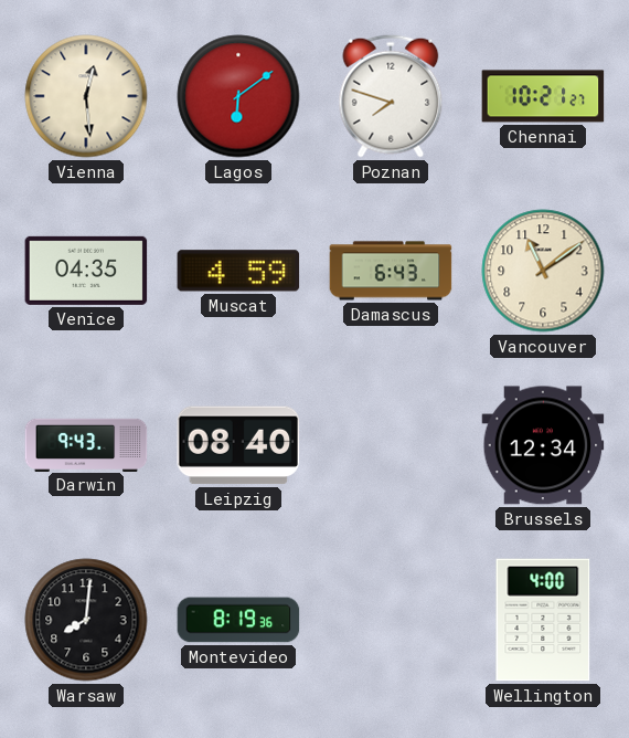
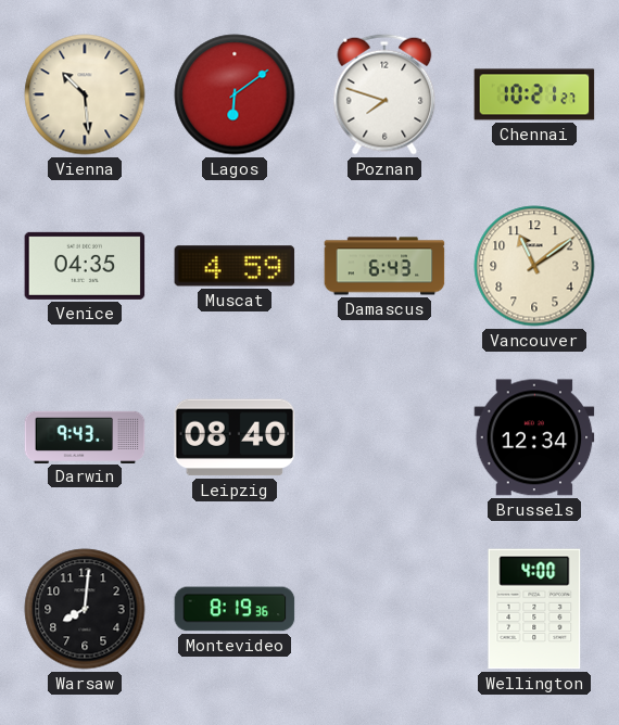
Vienna: 12:29 -> 10:29
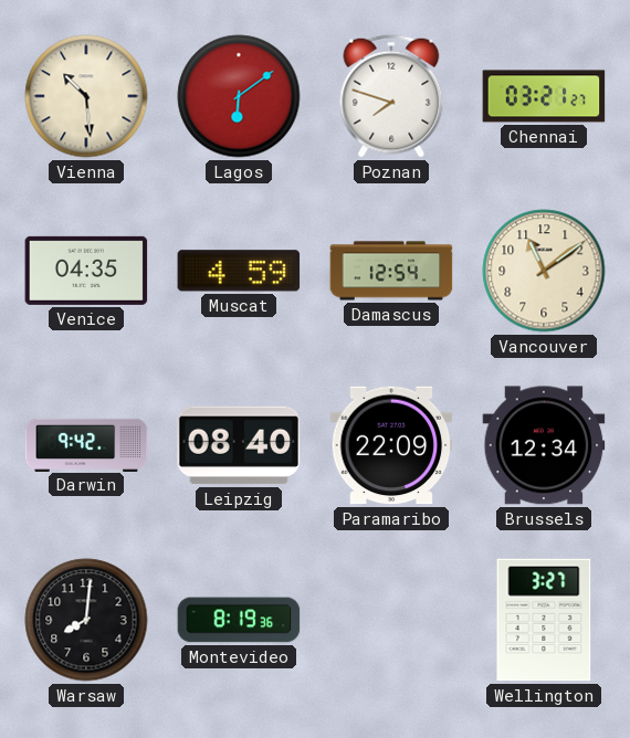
Chennai: 10:21 -> 03:21
Damascus: 6:43 -> 12:54
Darwin: 9:43 -> 9:42
Paramaribo: none -> 22:09
Wellington: 4:00 -> 3:27
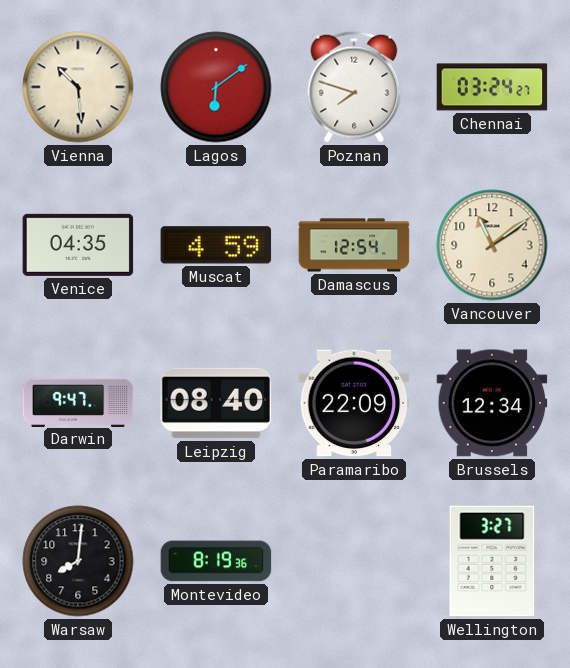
Chennai: 03:21 -> 03:24
Darwin: 9:42 -> 9:47
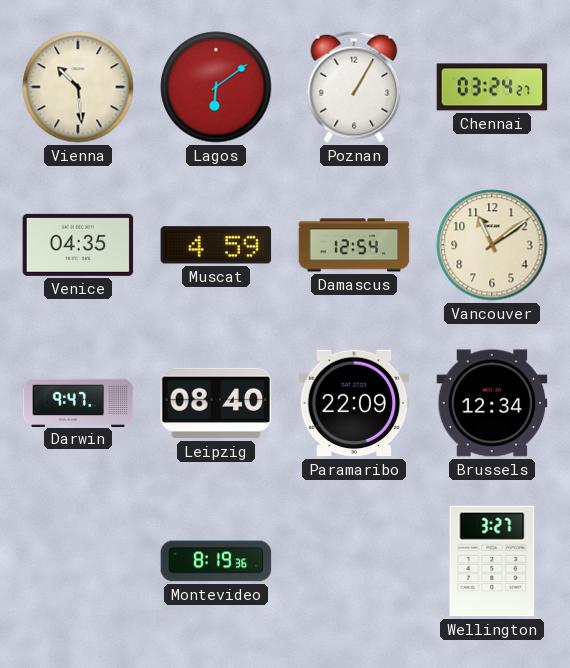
Poznan: 7:48 -> 1:05
Warsaw: 8:01 -> none
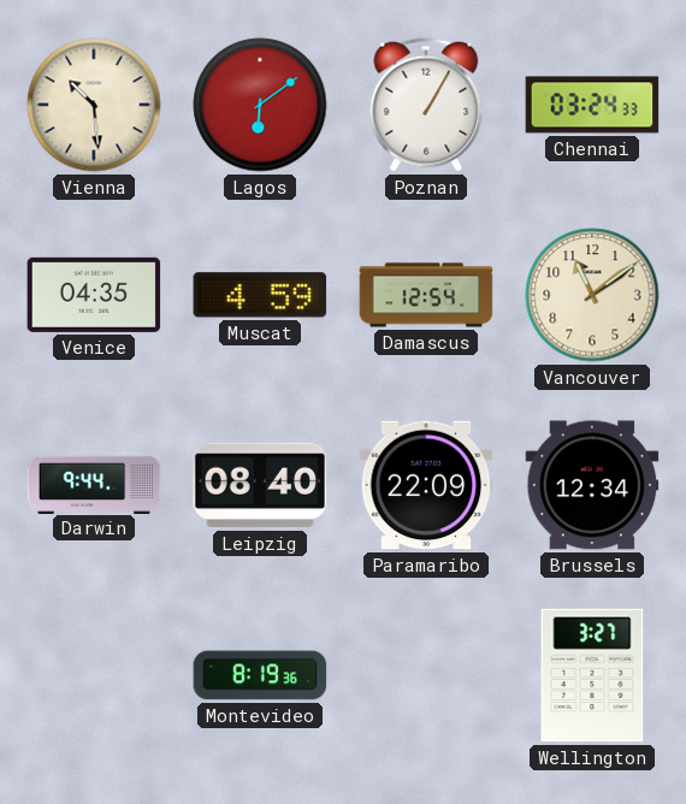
Chennai: 03:24:27 -> 03:24:33
Darwin: 9:47 -> 9:44
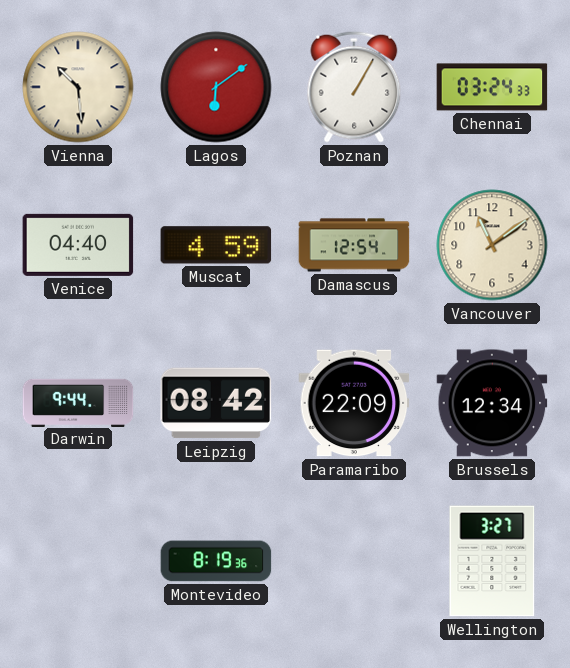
Venice: 04:35 -> 04:40
Leipzig: 08:40 -> 08:42
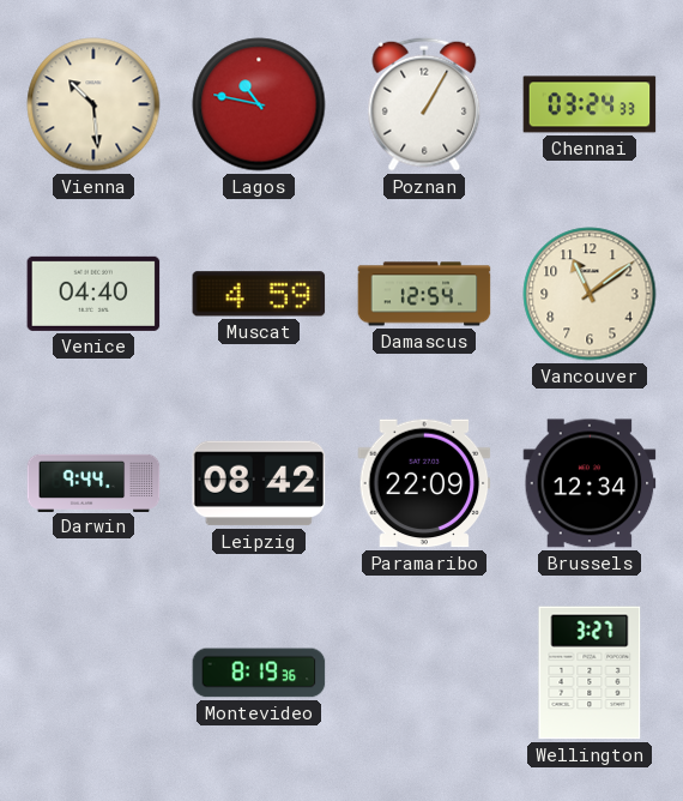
Lagos: 6:09 -> 10:47
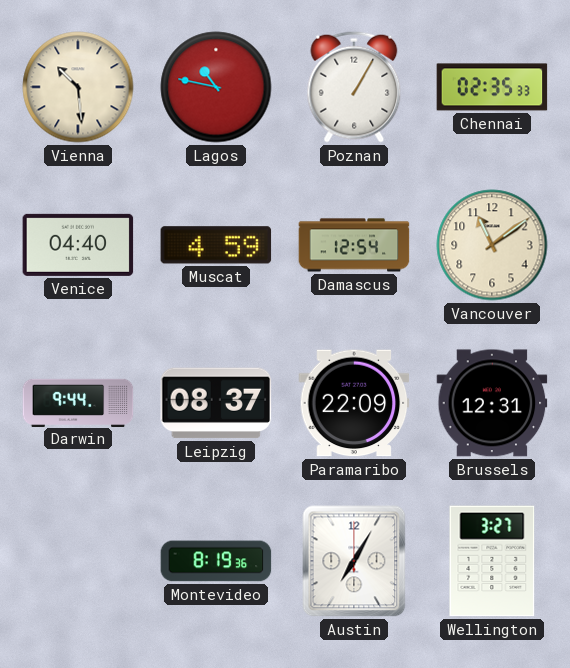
Chennai: 03:24 -> 02:35
Leipzig: 08:42 -> 08:37
Brussels: 12:34 -> 12:31
Austin: none -> 7:05
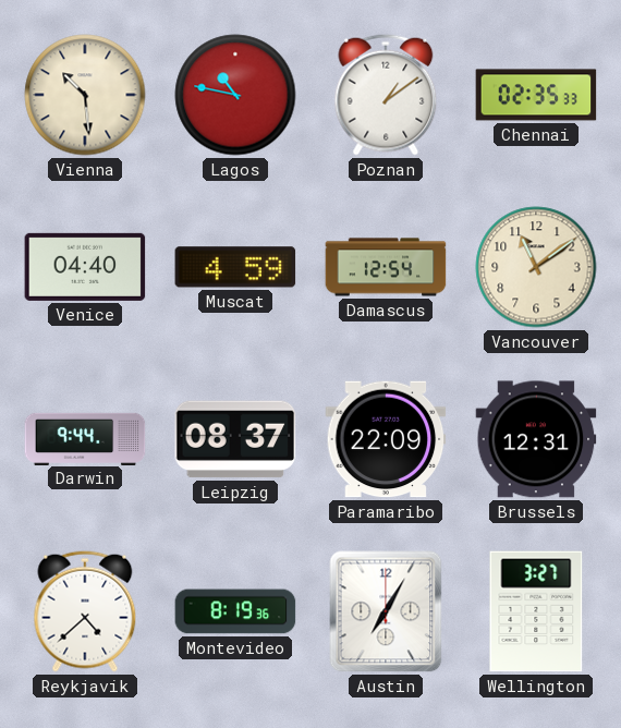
Poznan: 1:05 -> 1:09
Reykjavik: none -> 4:38
